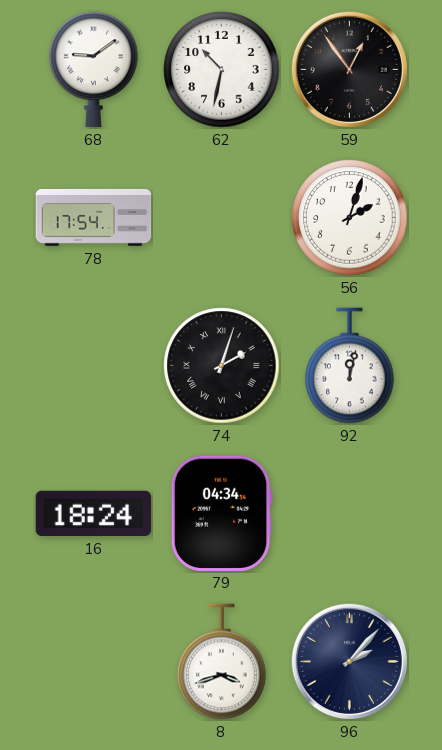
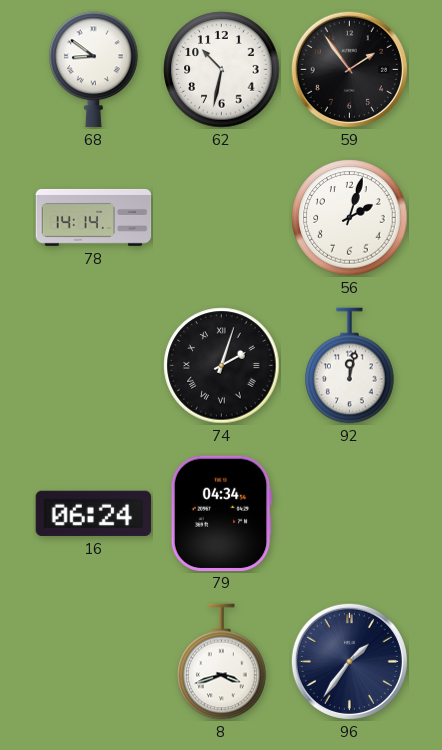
68: 9:09 -> 8:51
59: 12:54 -> 1:54
78: 17:54 -> 14:14
16: 18:24 -> 06:24
96: 2:07 -> 1:36
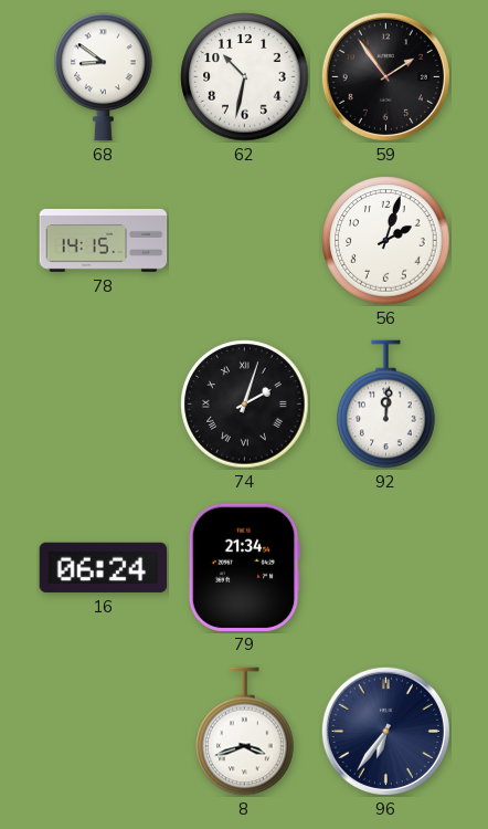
78: 14:14 -> 14:15
92: 12:02 -> 12:01
79: 04:34 -> 21:34
96: 1:36 -> 6:36
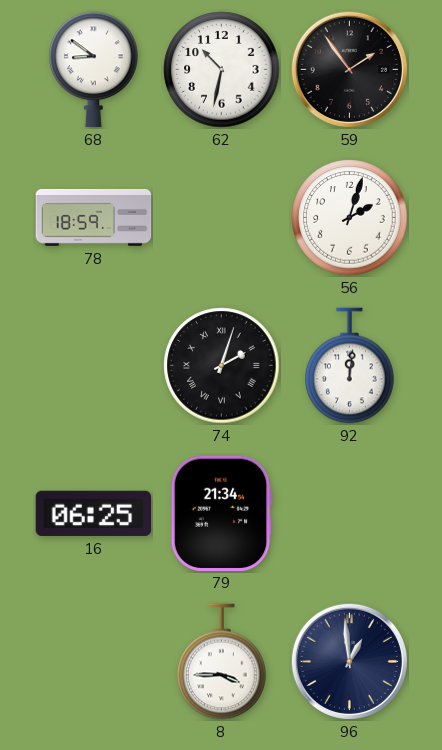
78: 14:15 -> 18:59
16: 06:24 -> 06:25
8: 3:42 -> 3:45
96: 6:36 -> 12:59
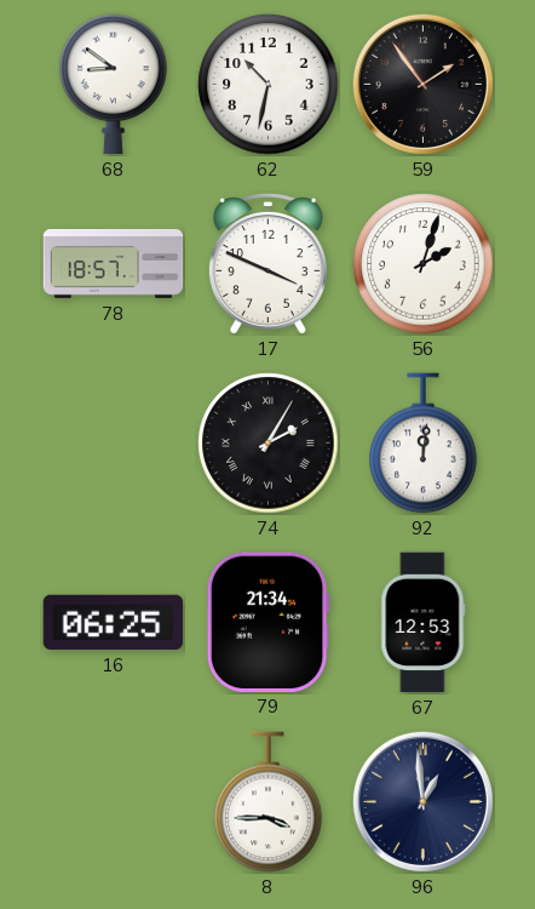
78: 18:59 -> 18:57
17: none -> 3:49
74: 2:03 -> 2:05
67: none -> 12:53
